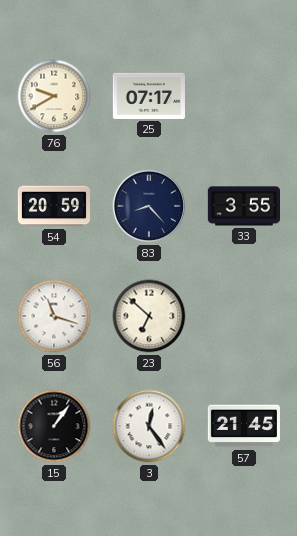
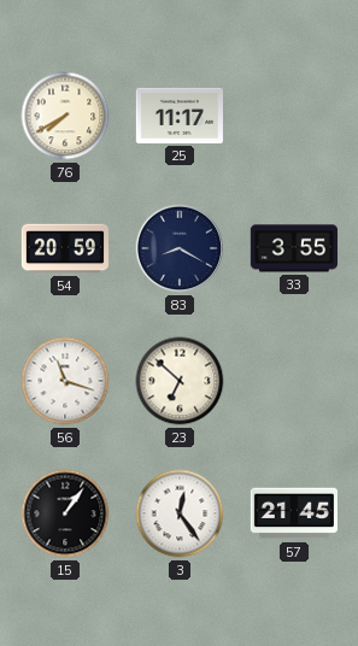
76: 9:40 -> 7:40
25: 07:17 -> 11:17
83: 8:23 -> 8:20
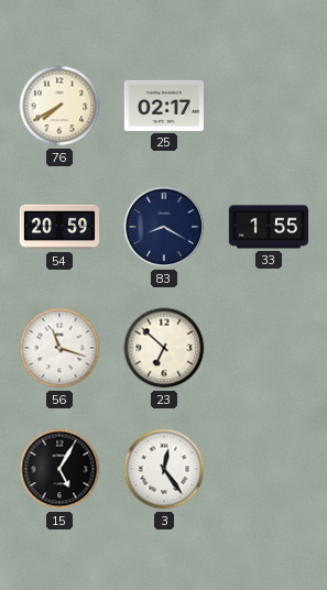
25: 11:17 -> 02:17
33: 3:55 -> 1:55
15: 1:06 -> 5:05
57: 21:45 -> none
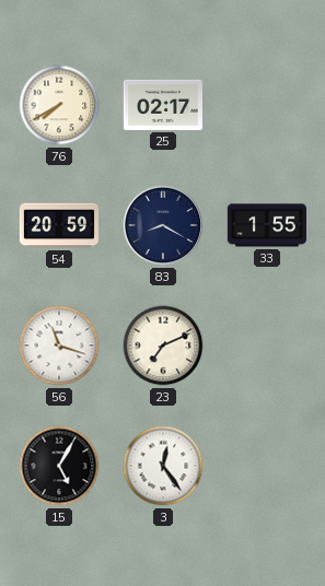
23: 6:52 -> 7:11
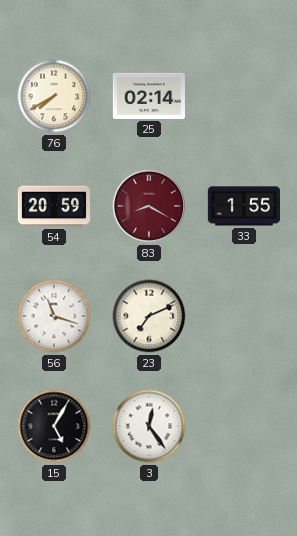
25: 02:17 -> 02:14
83 dial: navy -> burgundy
